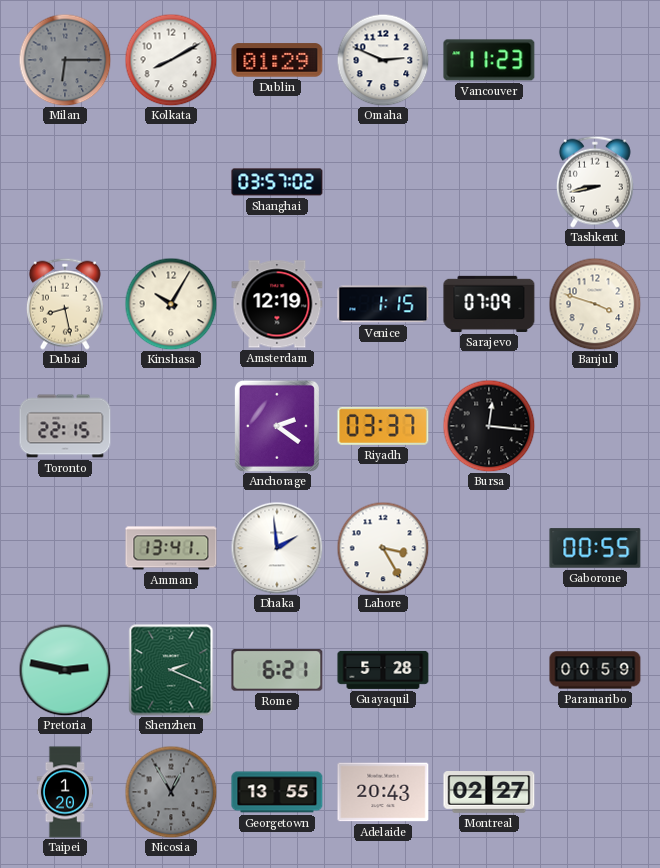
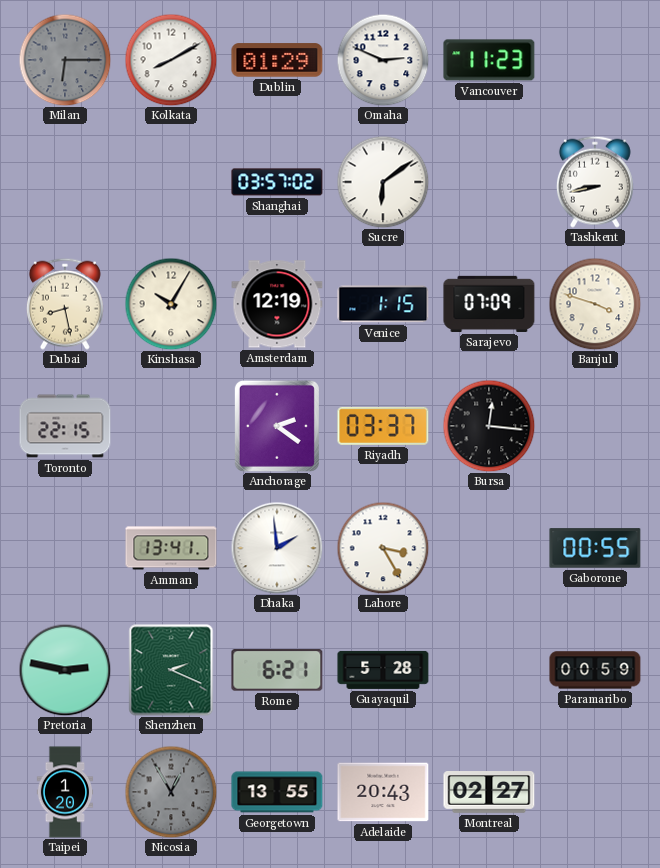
Sucre: none -> 6:09
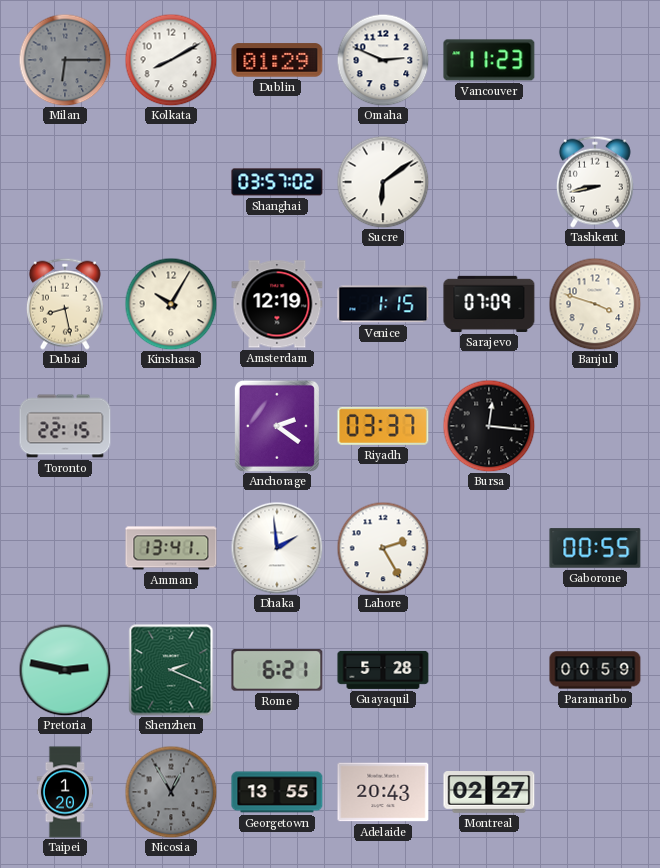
Lahore: 3:25 -> 2:25
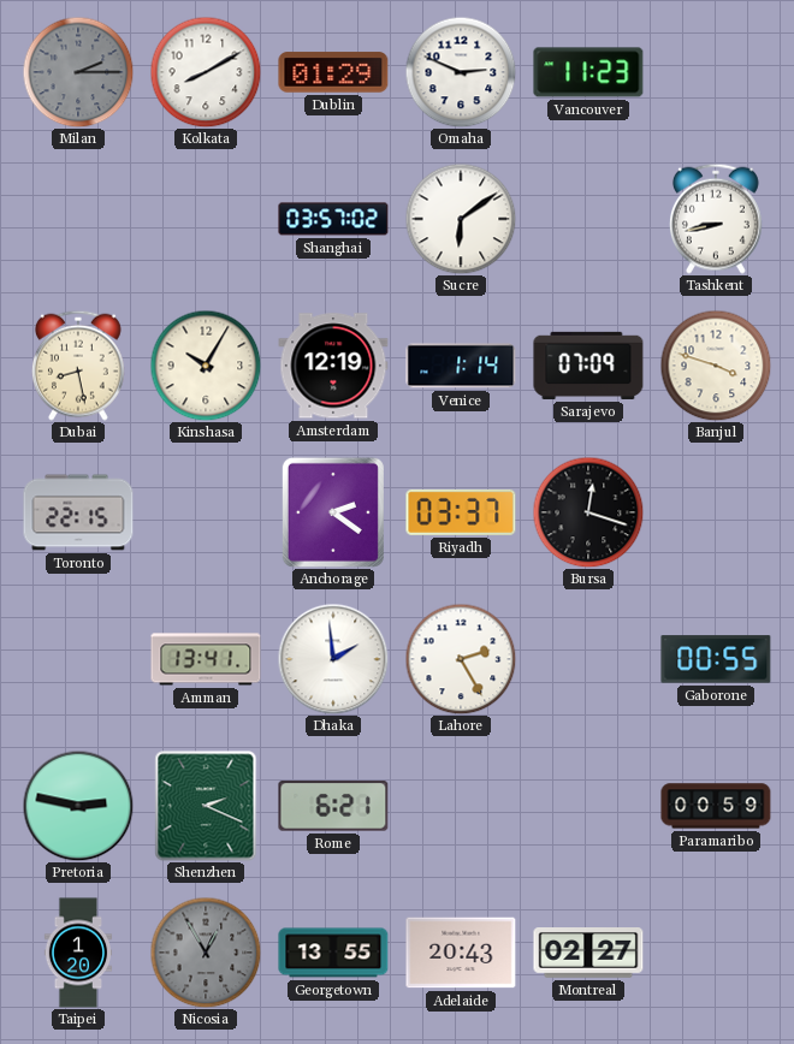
Milan: 6:15 -> 2:15
Venice: 1:15 -> 1:14
Bursa: 12:16 -> 12:18
Guayaquil: 5:28 -> none
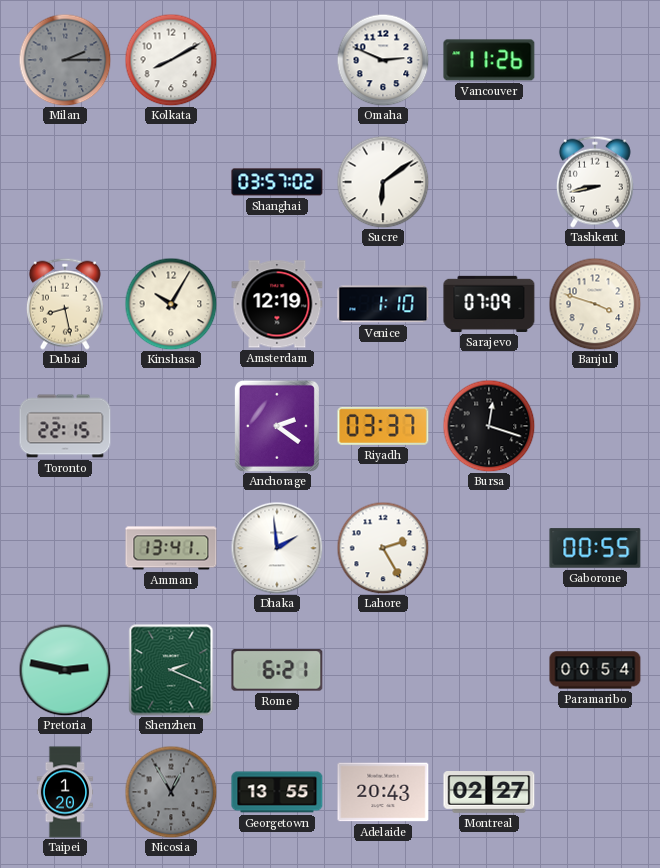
Dublin: 01:29 -> none
Vancouver: 11:23 -> 11:26
Venice: 1:14 -> 1:10
Paramaribo: 00:59 -> 00:54
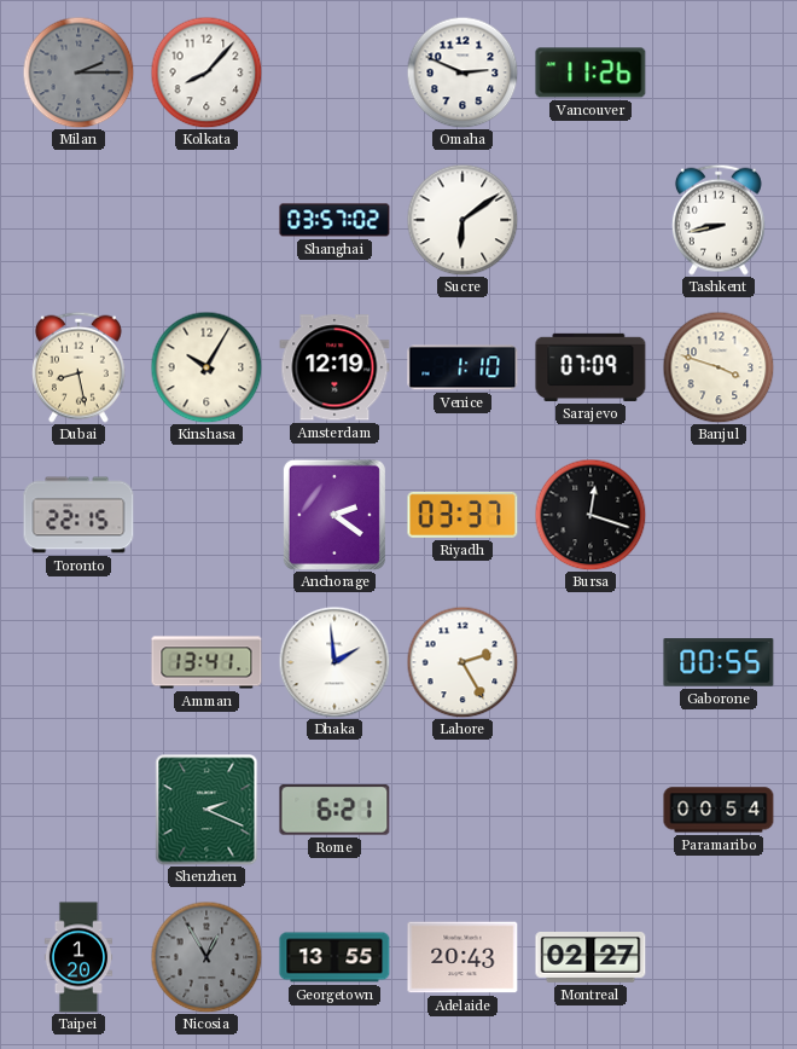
Kolkata: 8:10 -> 8:07
Pretoria: 2:47 -> none
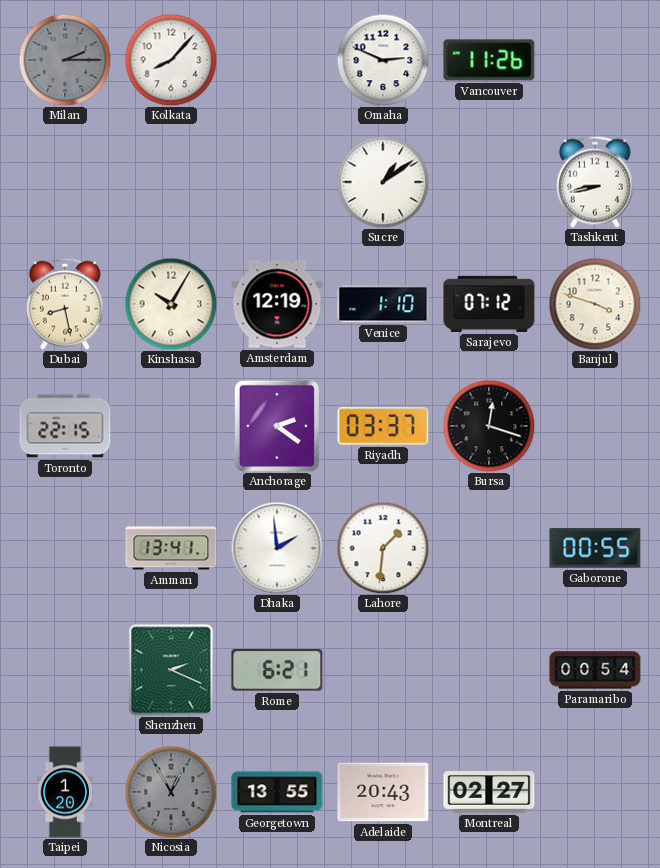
Shanghai: 03:57 -> none
Sucre: 6:09 -> 1:09
Sarajevo: 07:09 -> 07:12
Lahore: 2:25 -> 1:31
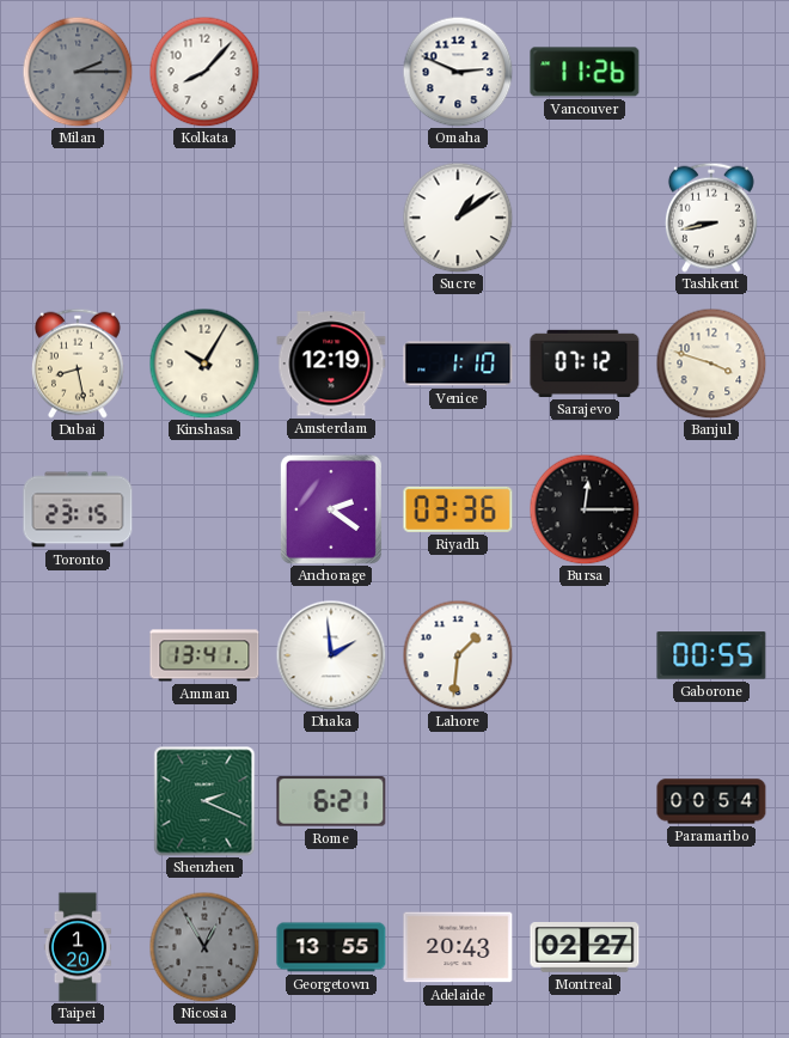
Toronto: 22:15 -> 23:15
Riyadh: 03:37 -> 03:36
Bursa: 12:18 -> 12:15
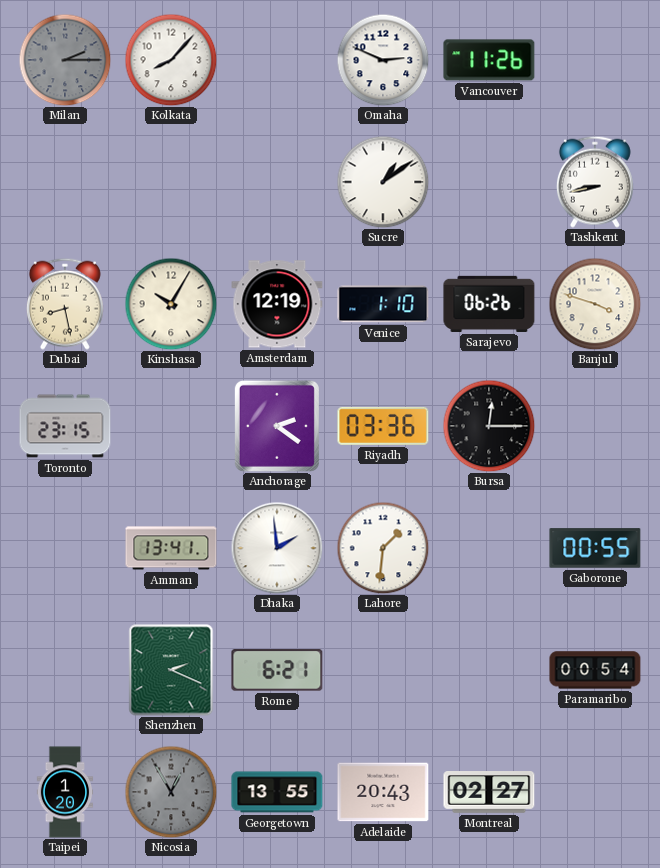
Sarajevo: 07:12 -> 06:26
